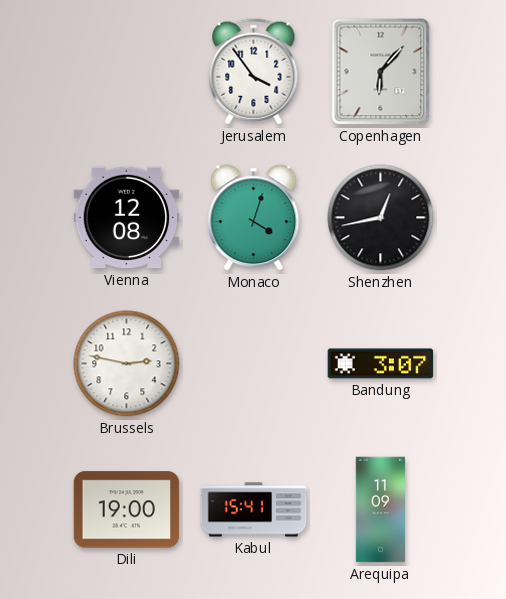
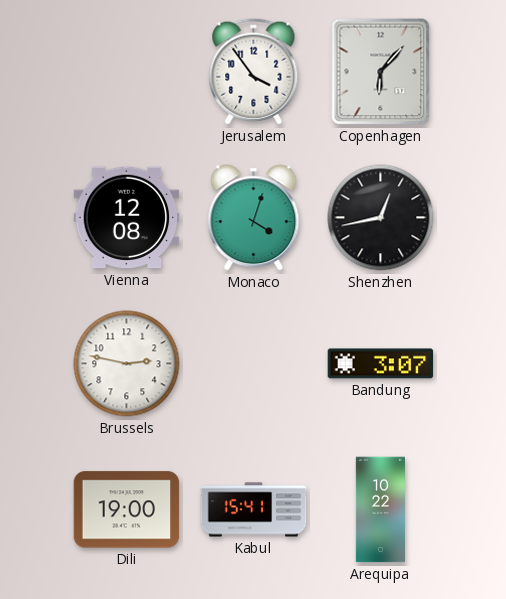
Arequipa: 11:09 -> 10:22
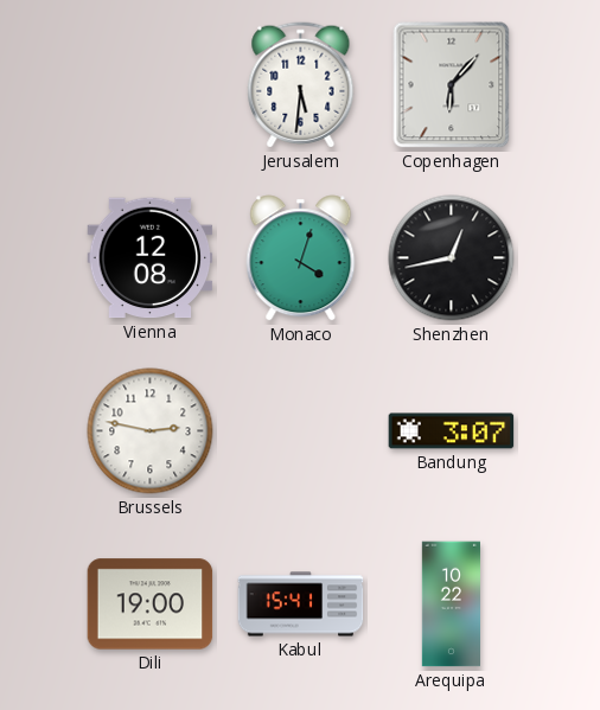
Jerusalem: 3:54 -> 5:31
